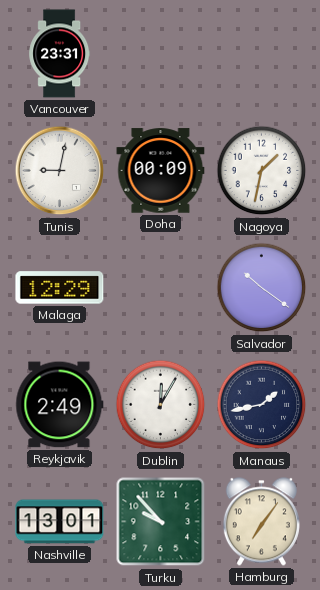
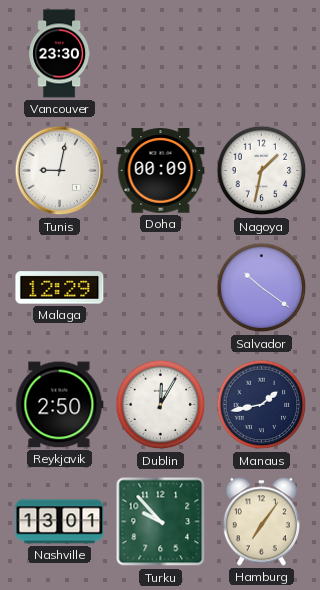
Vancouver: 23:31 -> 23:30
Reykjavik: 2:49 -> 2:50
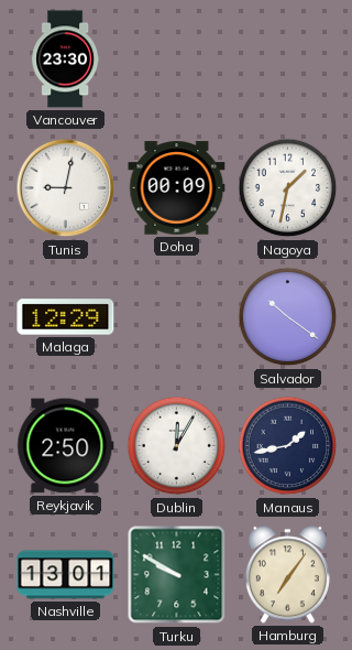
Turku: 9:53 -> 9:50
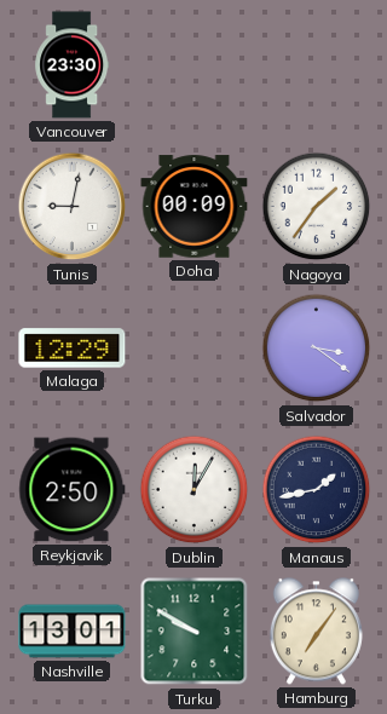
Nagoya: 1:32 -> 1:36
Salvador: 10:21 -> 3:21
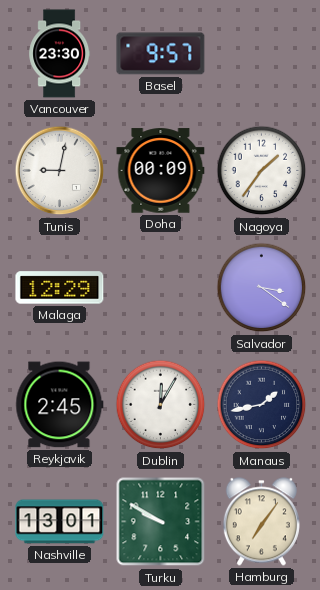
Basel: none -> 9:57
Reykjavik: 2:50 -> 2:45
